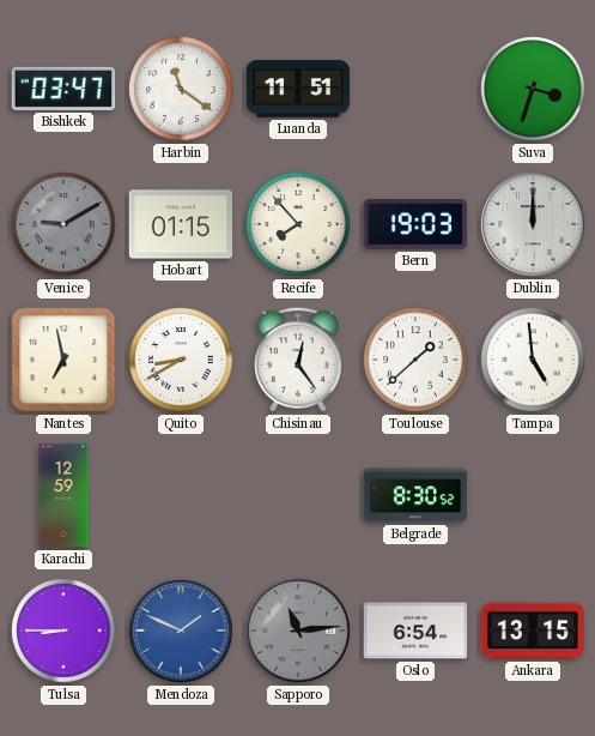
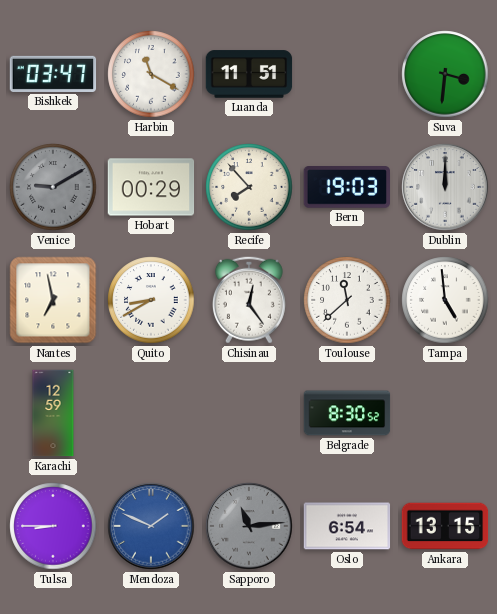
Harbin: 11:21 -> 11:20
Suva: 3:33 -> 3:31
Hobart: 01:15 -> 00:29
Toulouse: 1:38 -> 11:38
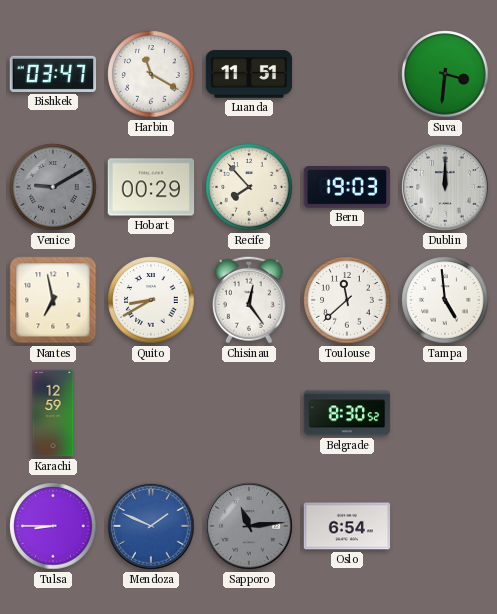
Ankara: 13:15 -> none
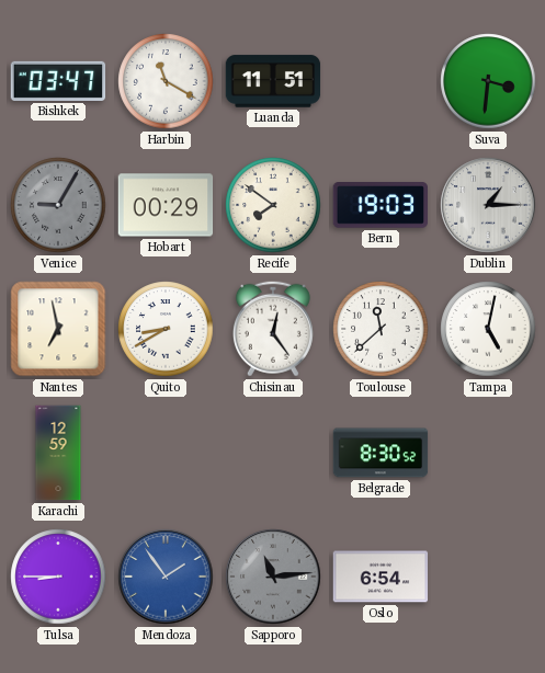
Venice: 9:10 -> 9:05
Recife: 7:53 -> 7:51
Dublin: 12:00 -> 1:15
Tampa: 4:59 -> 5:02
Mendoza: 1:49 -> 1:54
